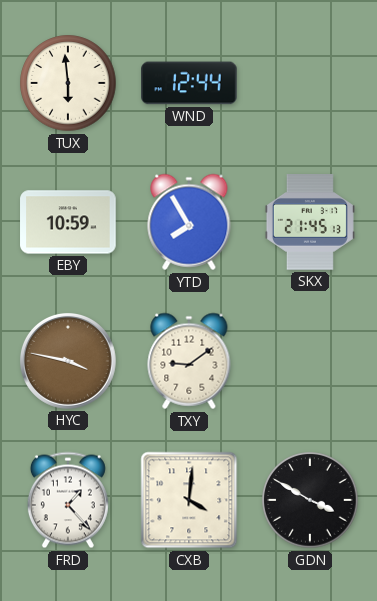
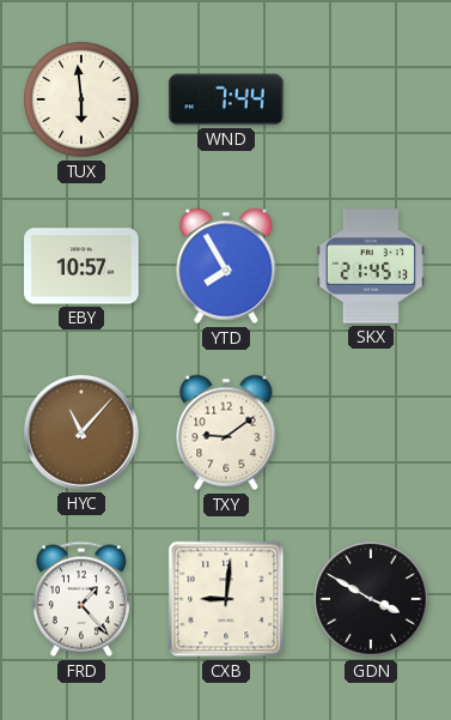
WND: 12:44 -> 7:44
EBY: 10:59 -> 10:57
HYC: 3:47 -> 11:07
CXB: 4:01 -> 9:01
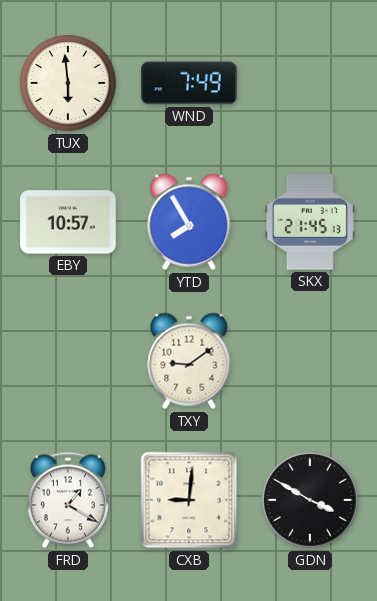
WND: 7:44 -> 7:49
HYC: 11:07 -> none
FRD: 1:23 -> 1:20
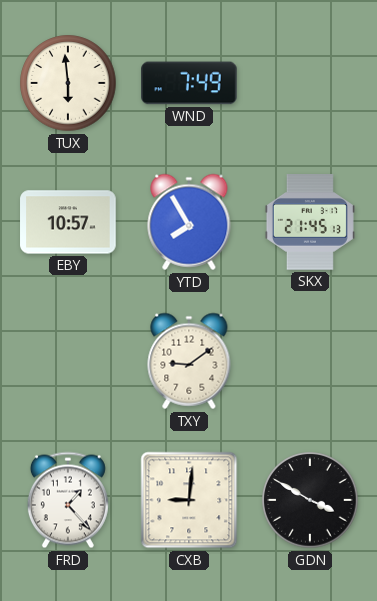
FRD: 1:20 -> 1:23
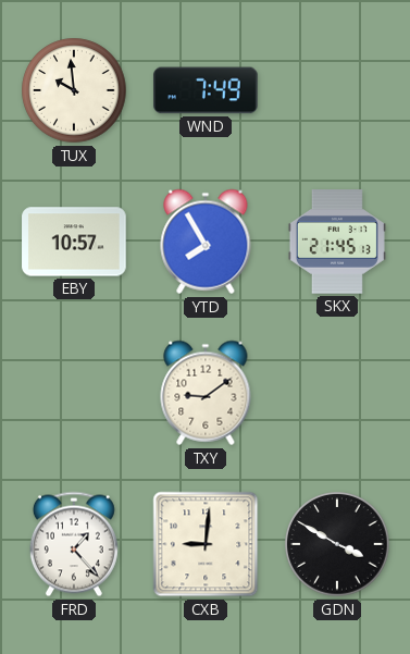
TUX: 5:59 -> 9:59
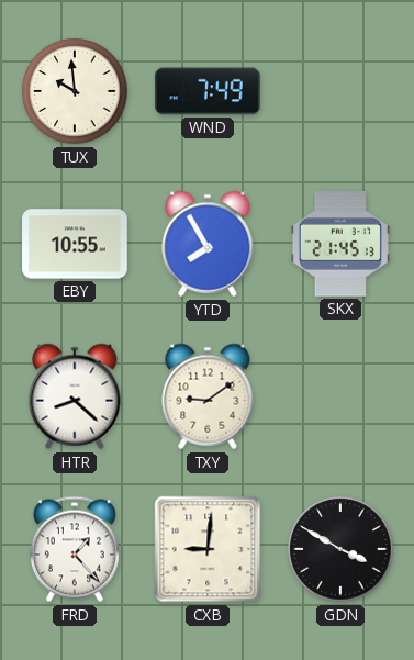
EBY: 10:57 -> 10:55
HTR: none -> 8:22
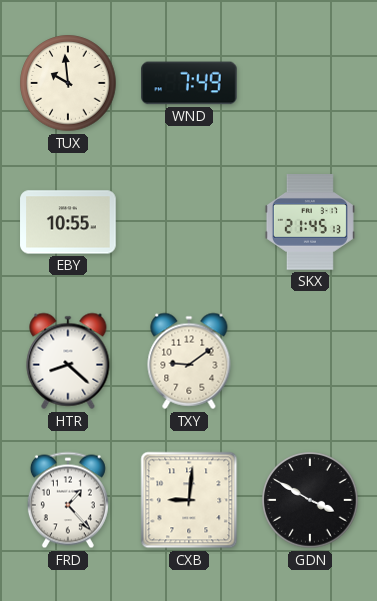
YTD: 7:55 -> none
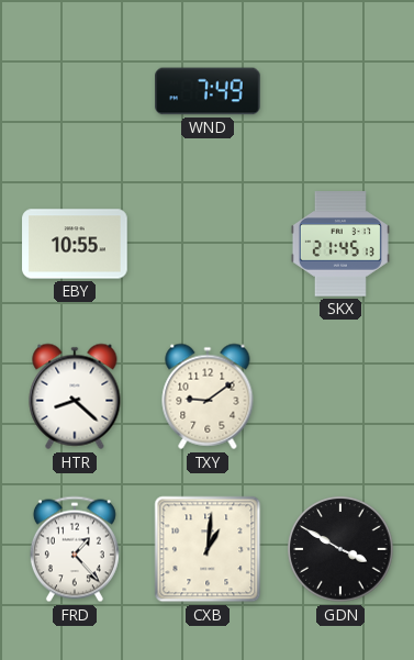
TUX: 9:59 -> none
CXB: 9:01 -> 1:01
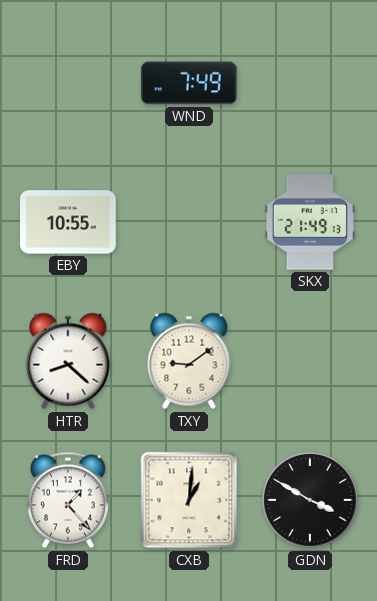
SKX: 21:45 -> 21:49
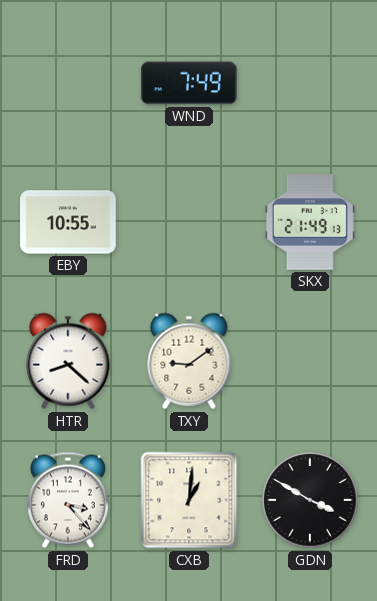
FRD: 1:23 -> 3:23
